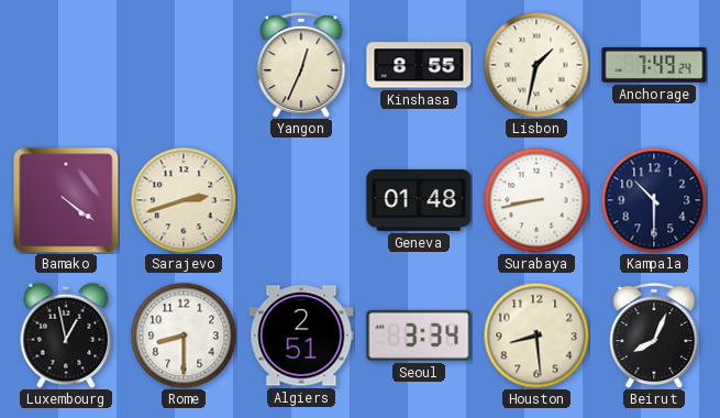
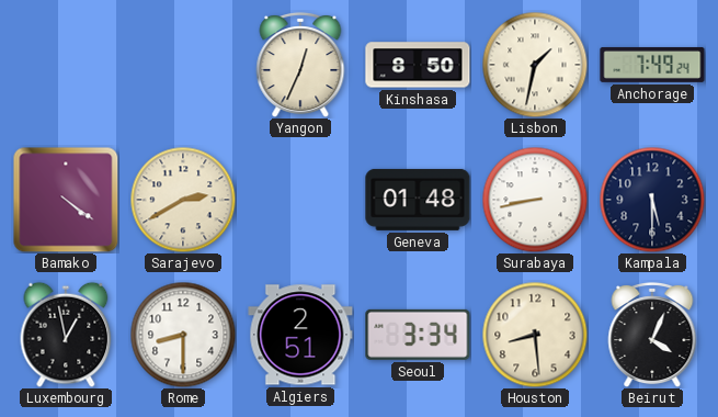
Kinshasa: 8:55 -> 8:50
Sarajevo: 2:42 -> 2:40
Kampala: 10:30 -> 5:30
Beirut: 8:04 -> 4:04
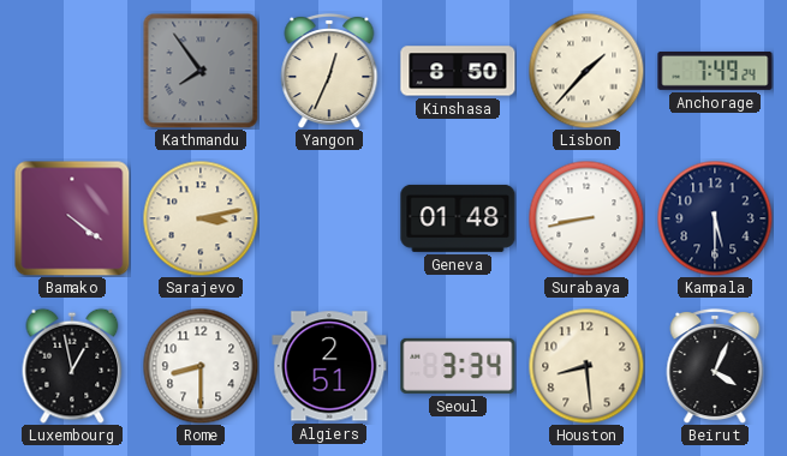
Kathmandu: none -> 7:54
Lisbon: 1:32 -> 1:37
Sarajevo: 2:40 -> 3:13
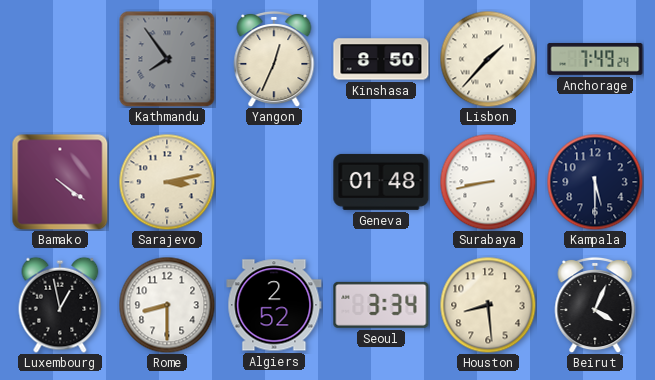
Algiers: 2:51 -> 2:52
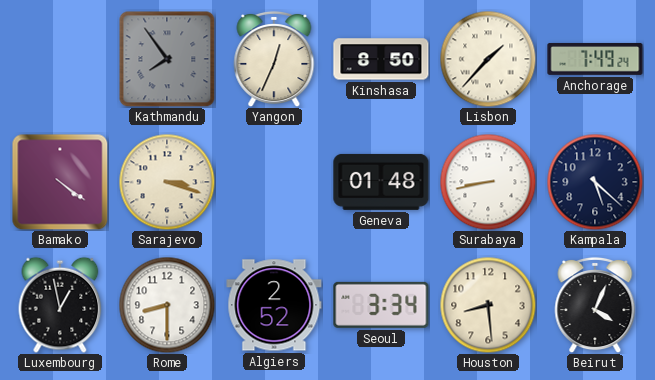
Sarajevo: 3:13 -> 3:18
Kampala: 5:30 -> 5:22
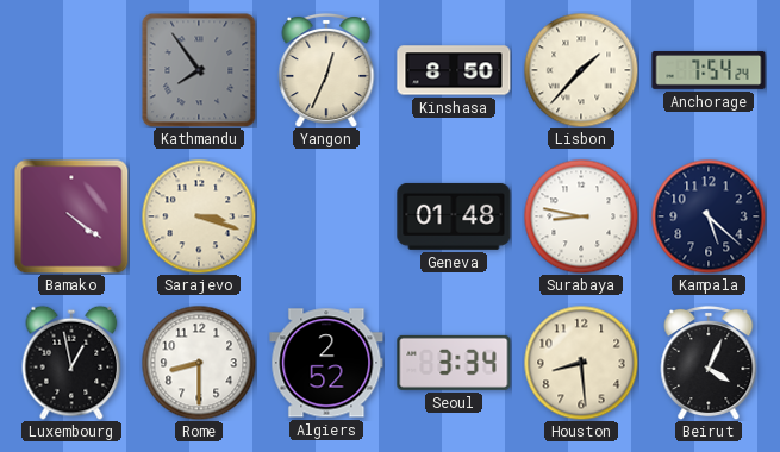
Anchorage: 7:49 -> 7:54
Surabaya: 8:43 -> 8:47
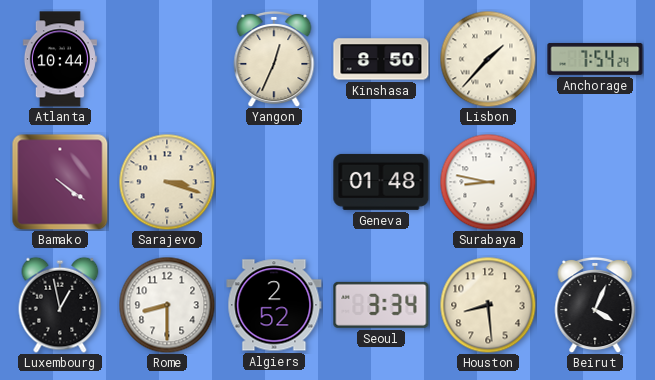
Atlanta: none -> 10:44
Kathmandu: 7:54 -> none
Kampala: 5:22 -> none
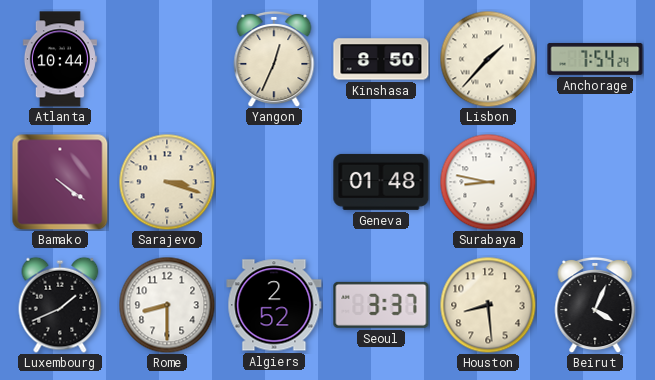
Luxembourg: 12:58 -> 1:41
Seoul: 3:34 -> 3:37
